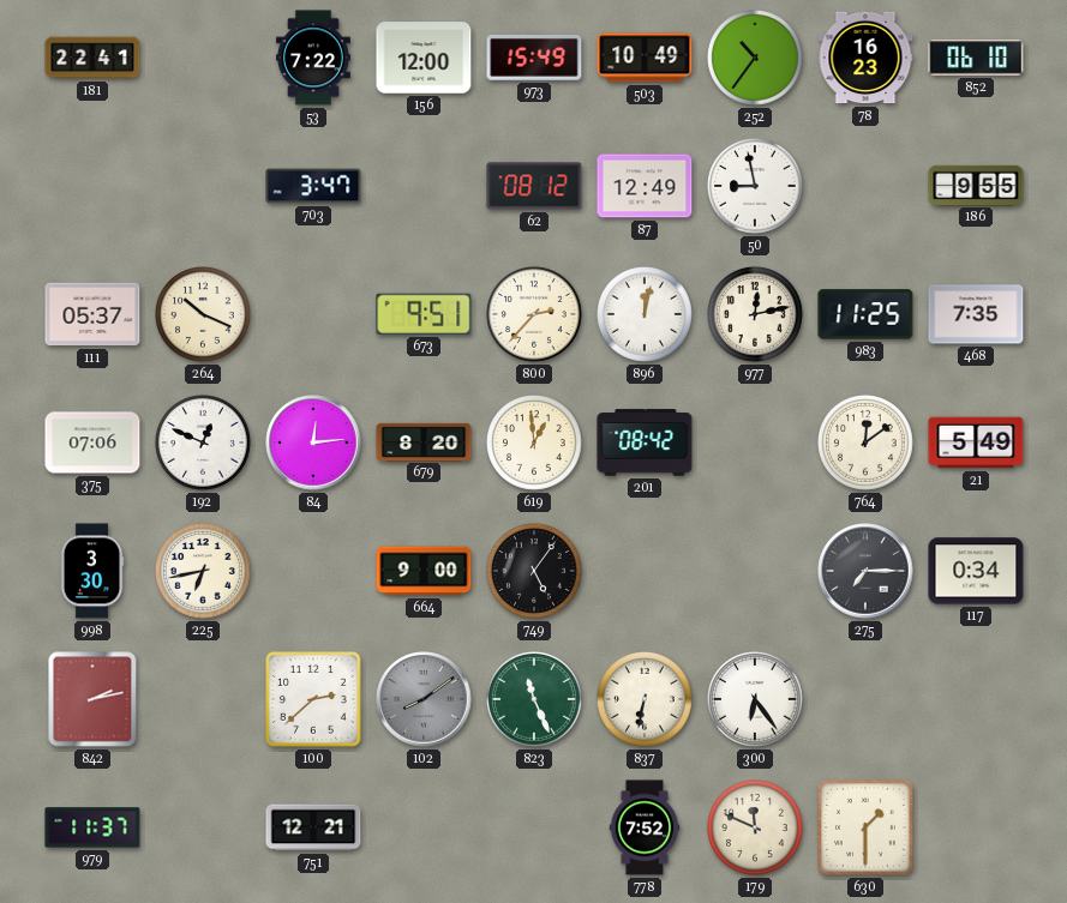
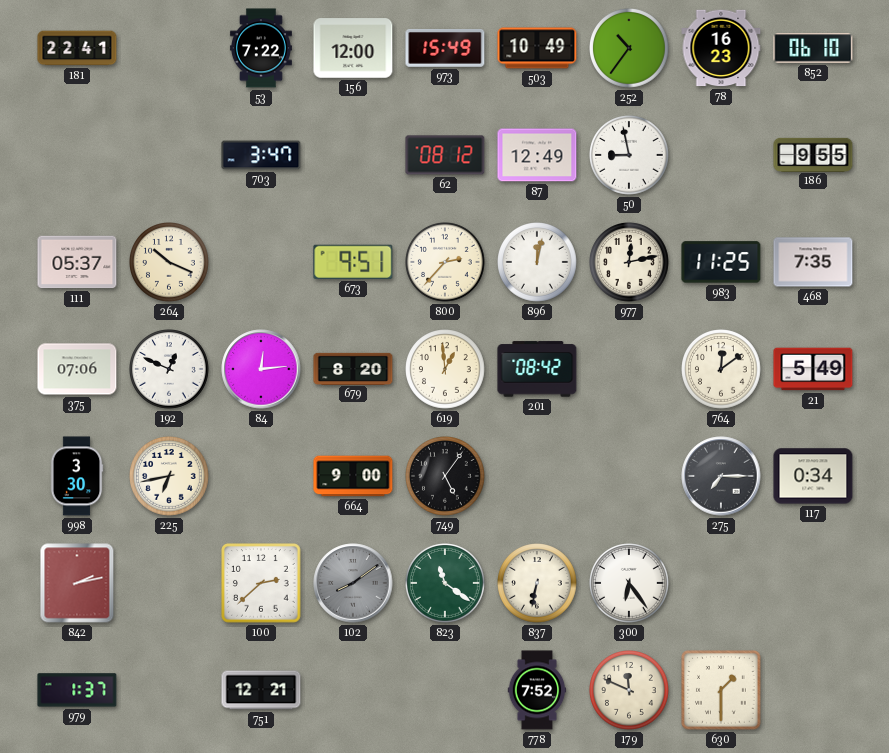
823: 11:26 -> 11:21
979: 11:37 -> 1:37
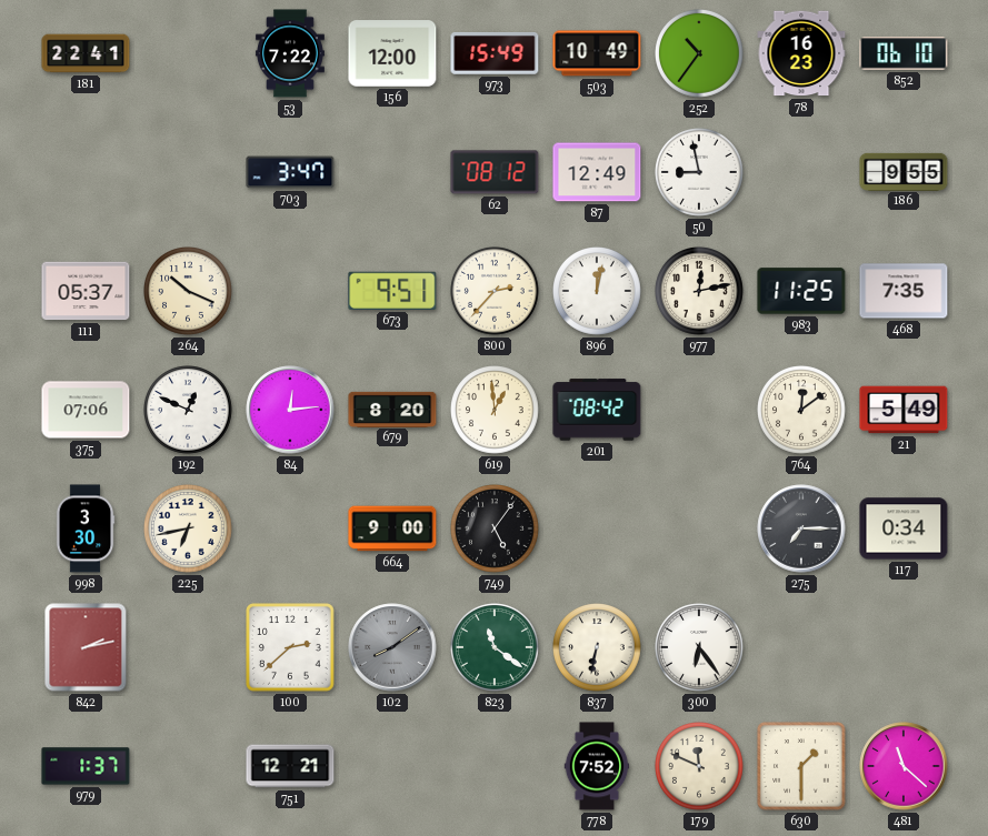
481: none -> 11:22
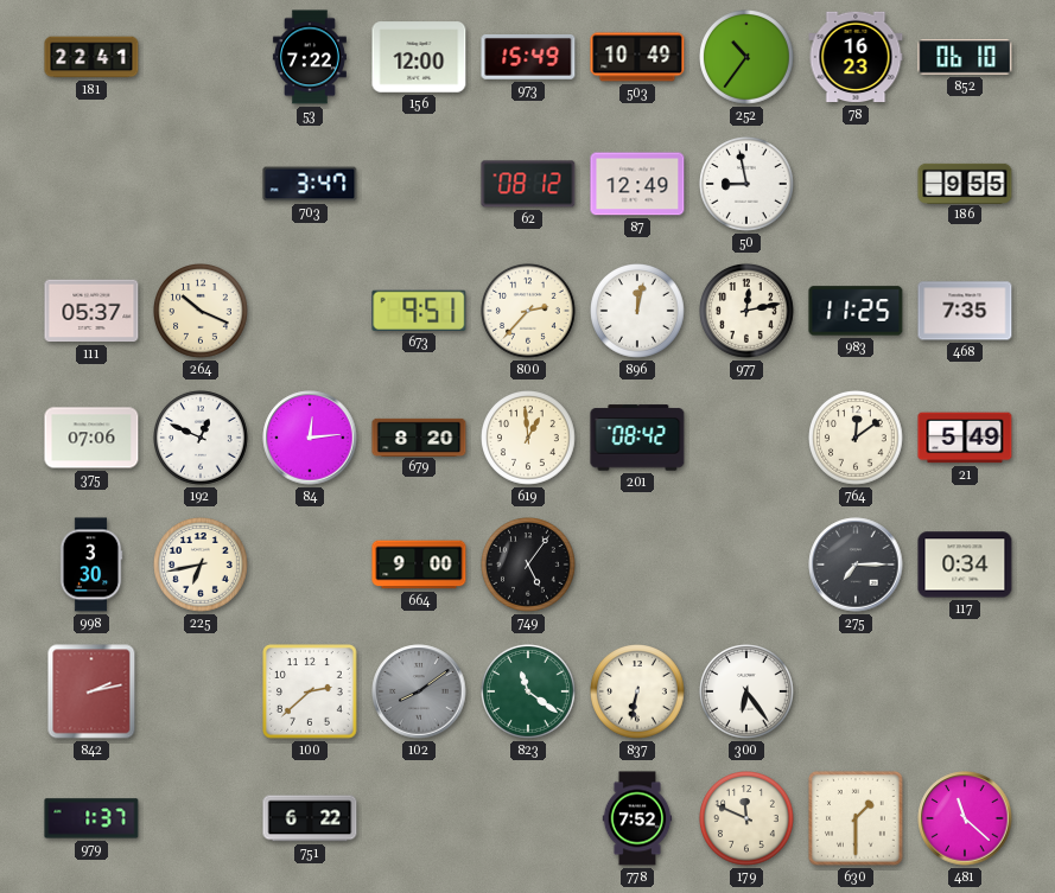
751: 12:21 -> 6:22
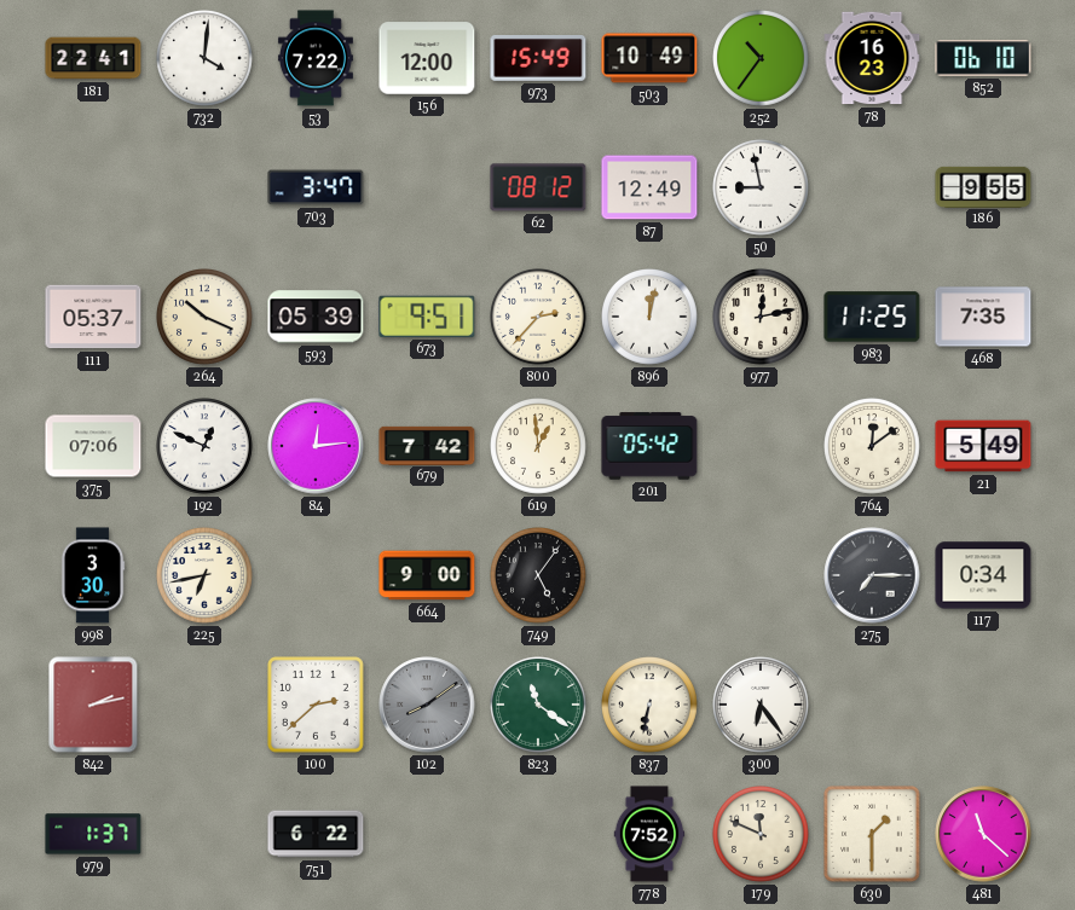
732: none -> 4:01
593: none -> 05:39
679: 8:20 -> 7:42
201: 08:42 -> 05:42
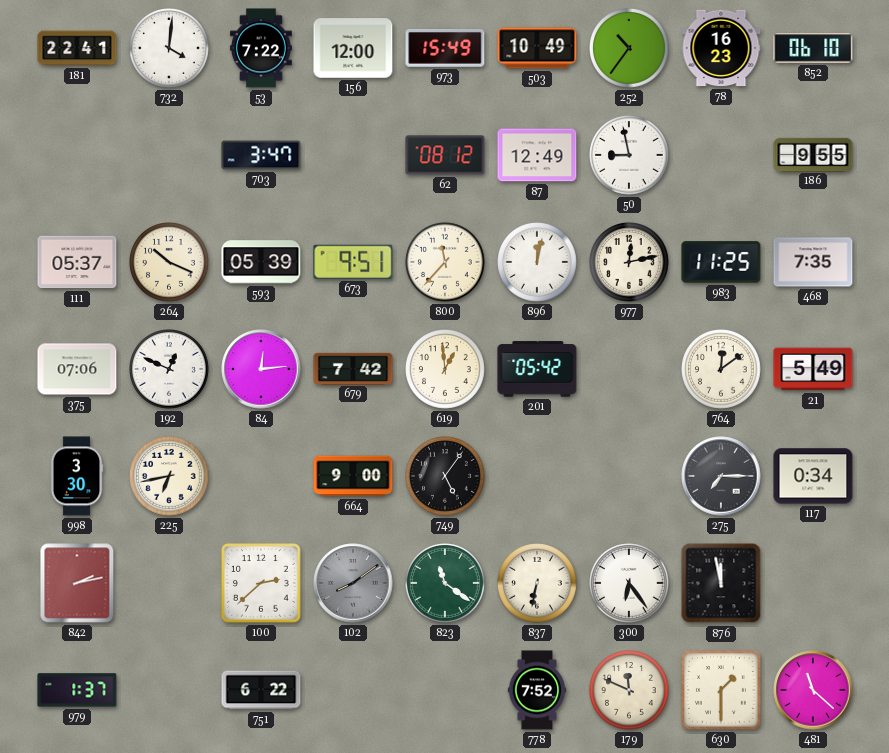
800: 2:37 -> 11:37
876: none -> 11:58
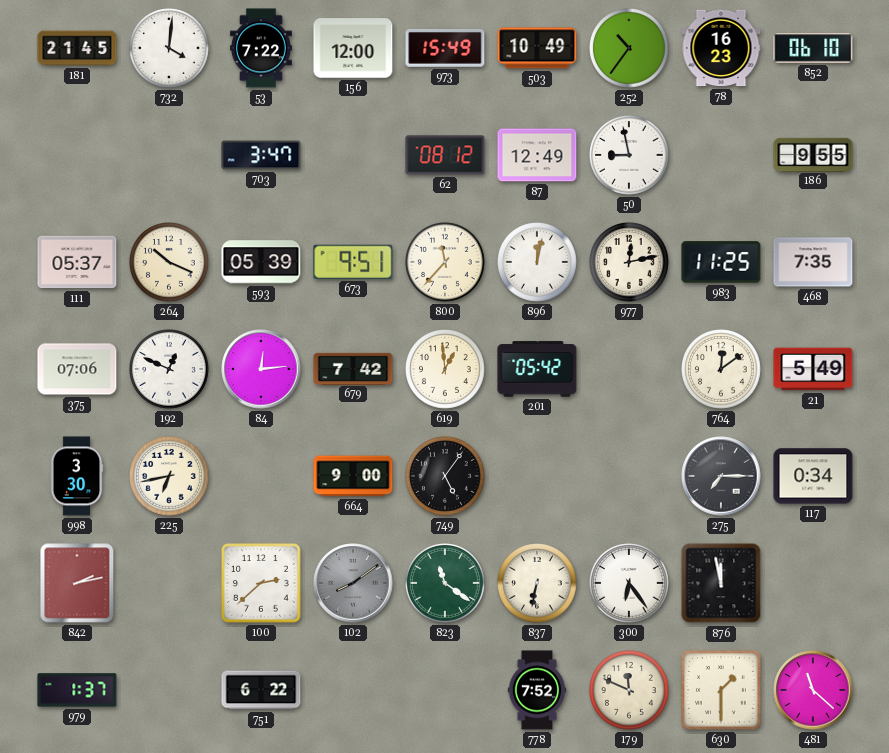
181: 22:41 -> 21:45
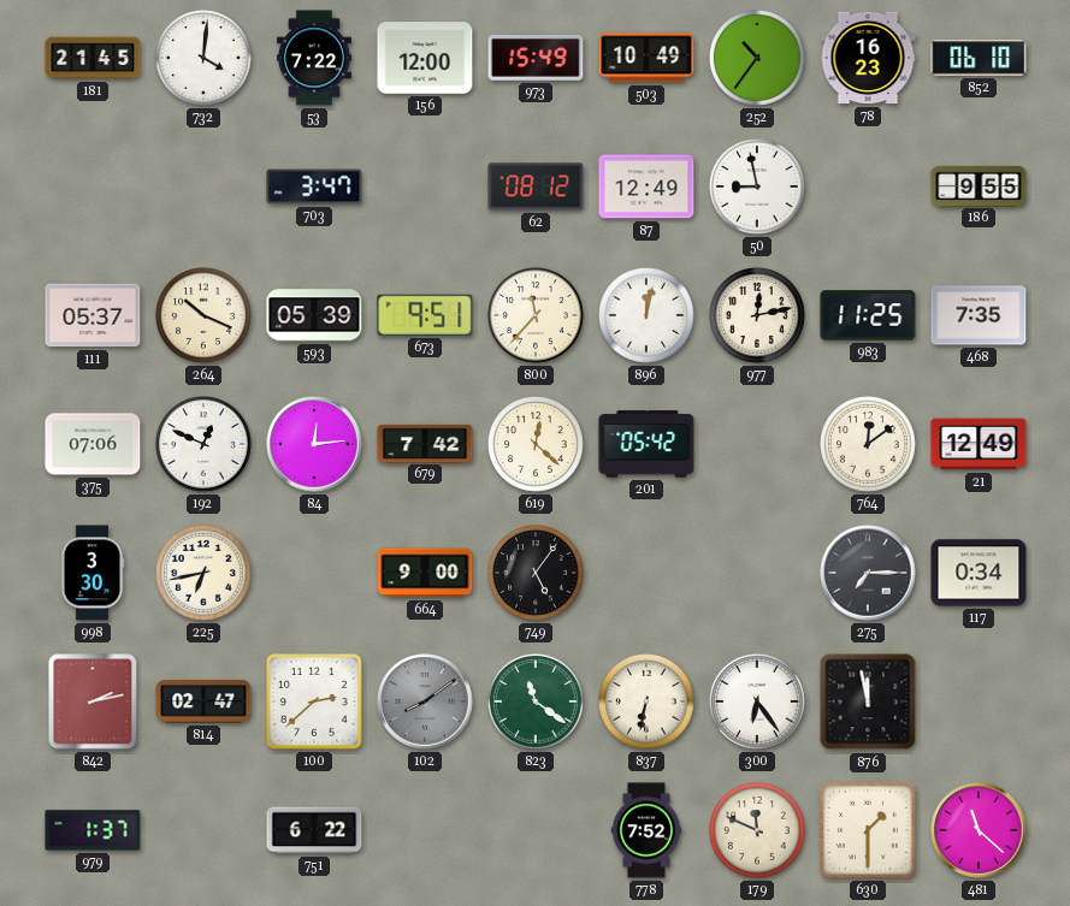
619: 12:59 -> 12:22
21: 5:49 -> 12:49
814: none -> 02:47
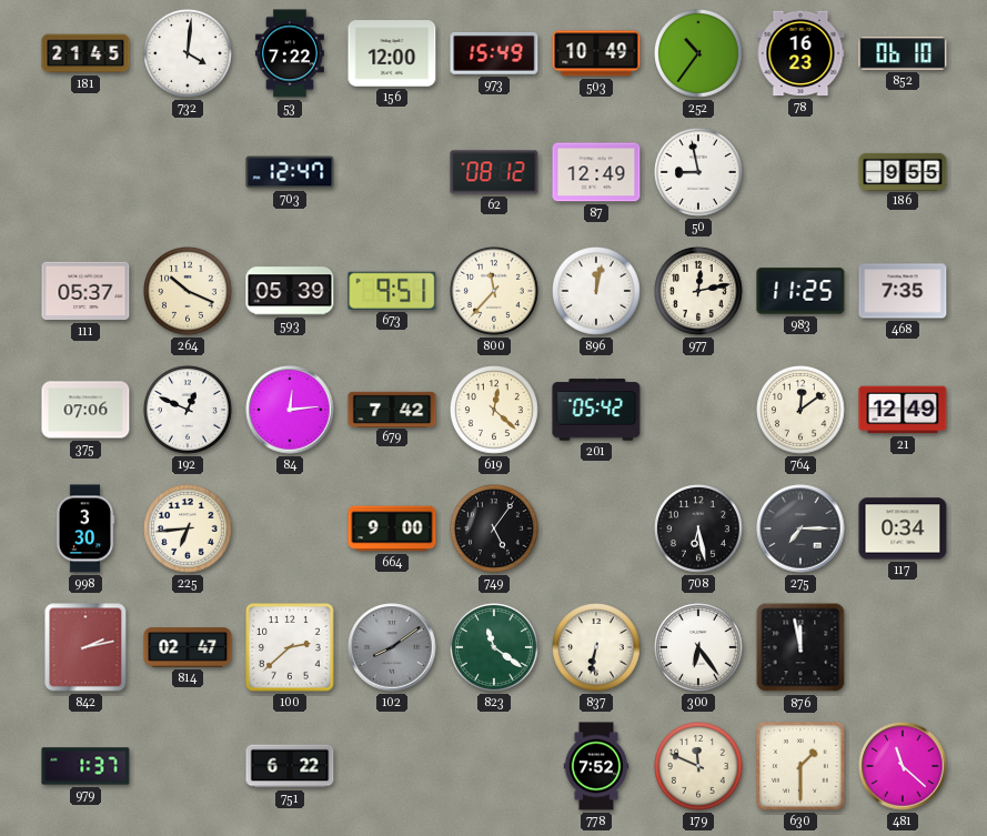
703: 3:47 -> 12:47
225: 6:43 -> 6:44
708: none -> 6:28
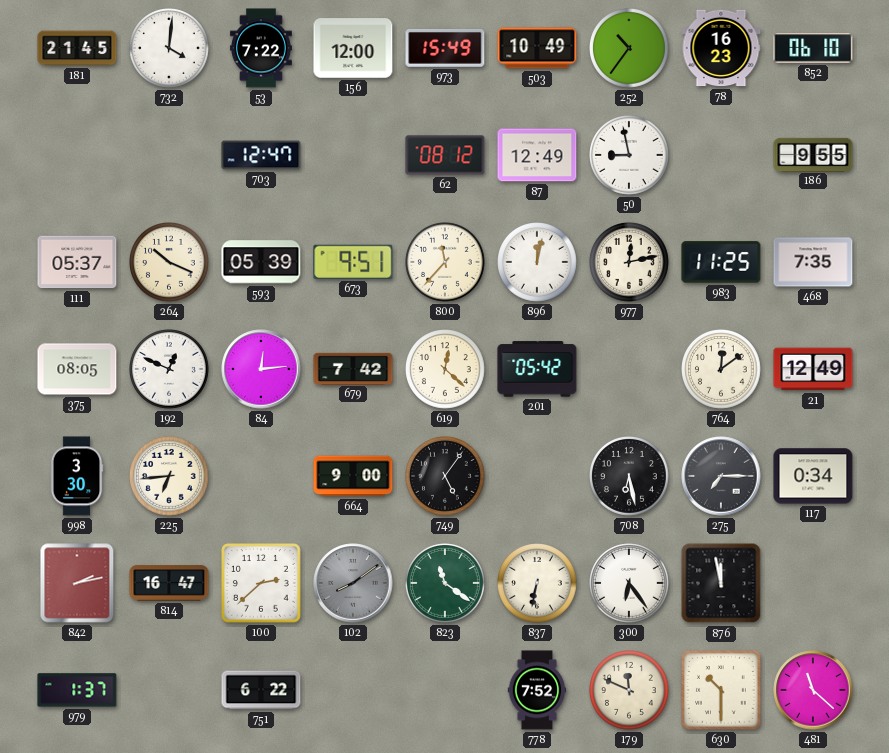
375: 07:06 -> 08:05
814: 02:47 -> 16:47
630: 1:30 -> 10:30
